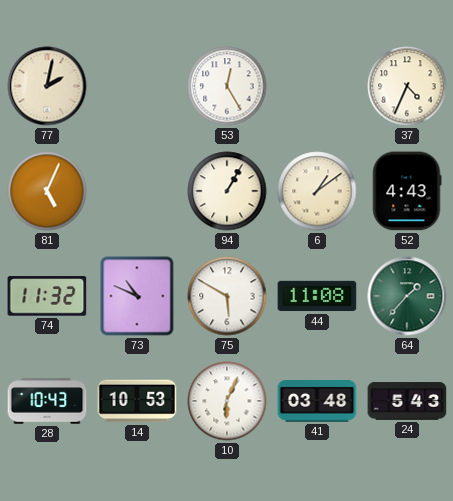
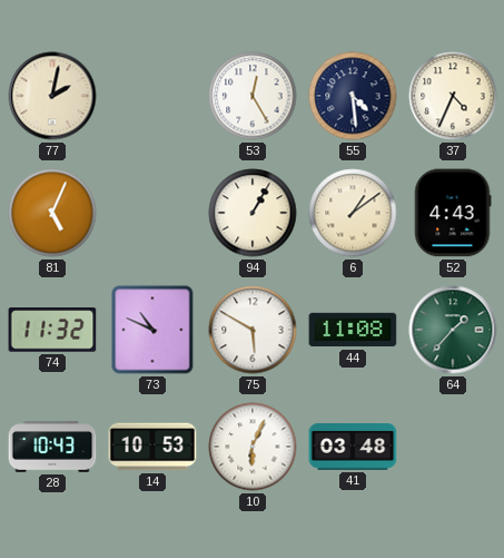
55: none -> 4:29
24: 5:43 -> none
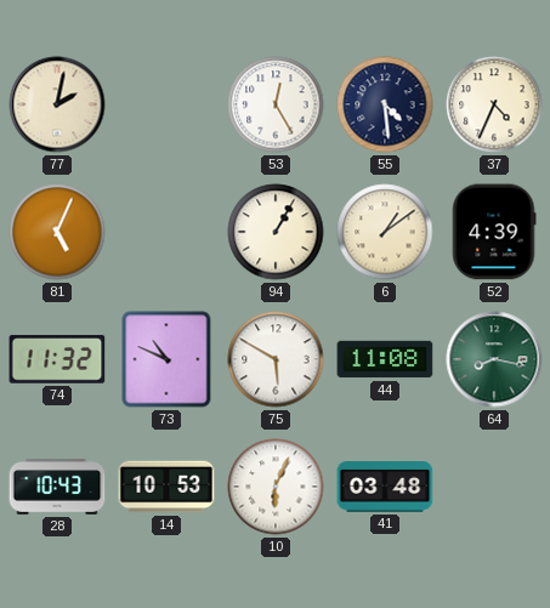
52: 4:43 -> 4:39
64: 1:37 -> 8:17
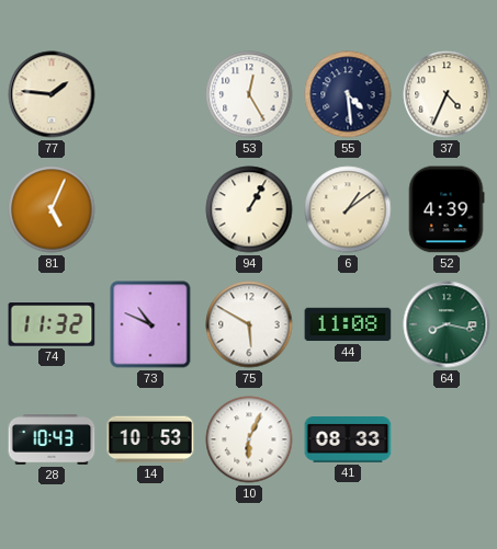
77: 2:02 -> 1:46
41: 03:48 -> 08:33
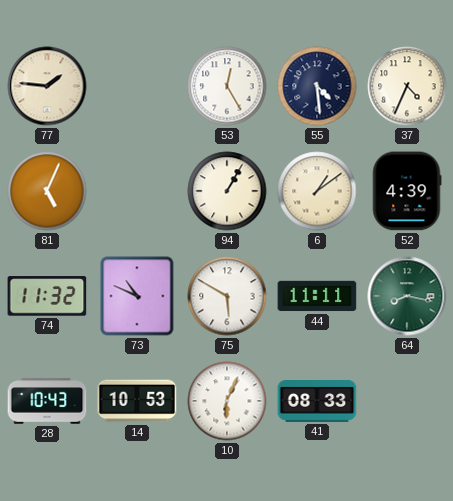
44: 11:08 -> 11:11
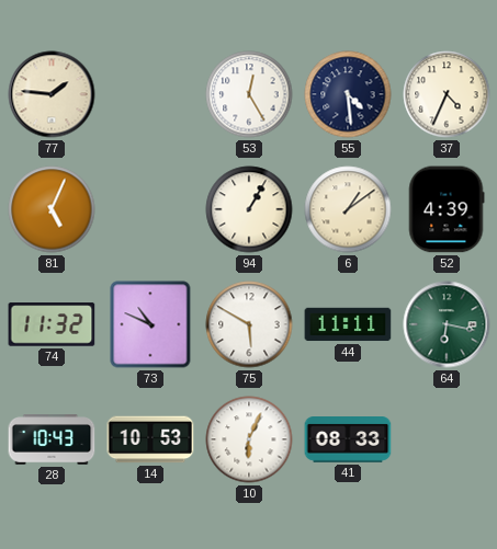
64: 8:17 -> 6:17
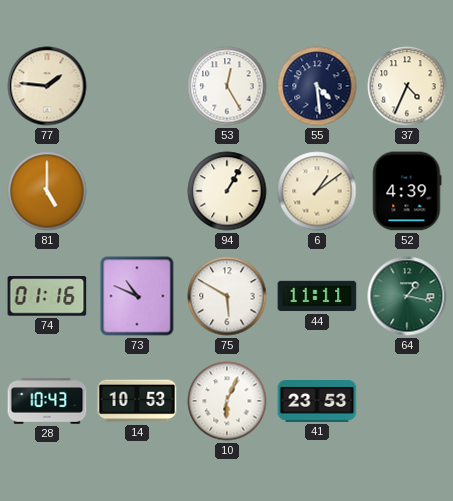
81: 5:04 -> 5:00
74: 11:32 -> 01:16
64: 6:17 -> 1:17
41: 08:33 -> 23:53
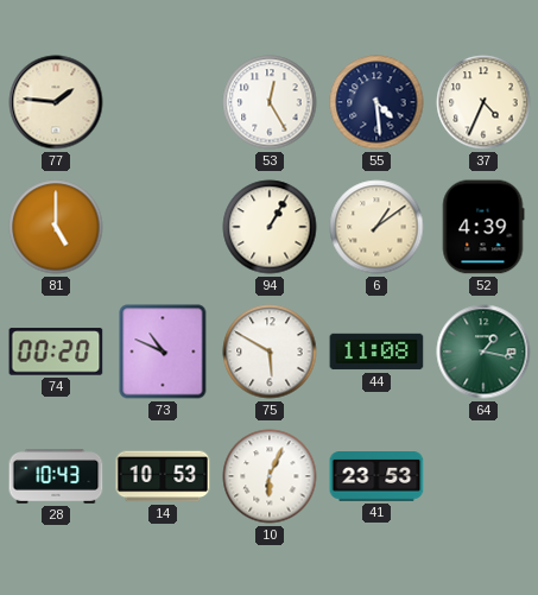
74: 01:16 -> 00:20
44: 11:11 -> 11:08
